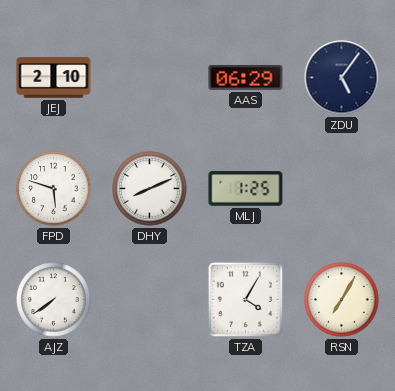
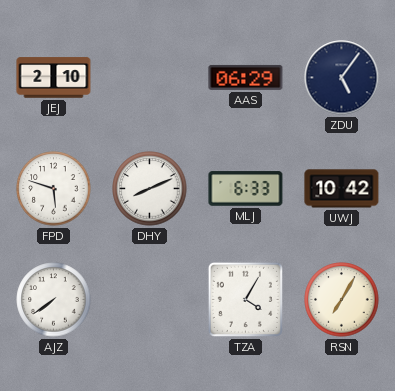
MLJ: 1:25 -> 6:33
UWJ: none -> 10:42
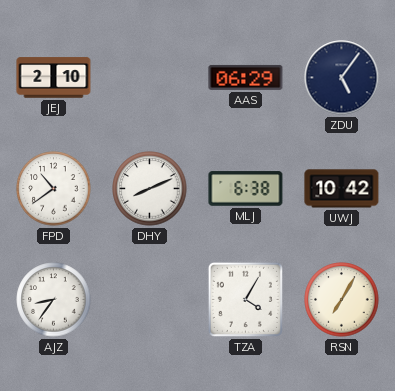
FPD: 5:48 -> 10:39
MLJ: 6:33 -> 6:38
AJZ: 7:39 -> 8:36
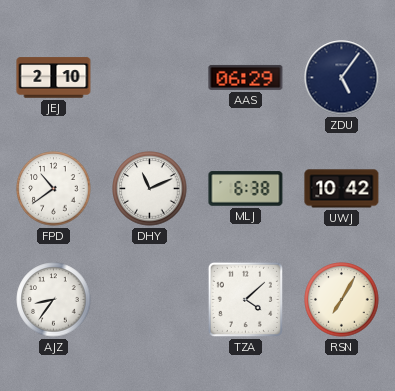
DHY: 8:11 -> 11:11
TZA: 4:05 -> 4:08
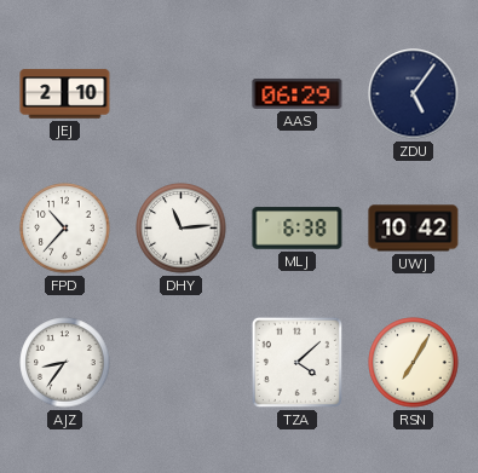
FPD: 10:39 -> 10:37
DHY: 11:11 -> 11:14
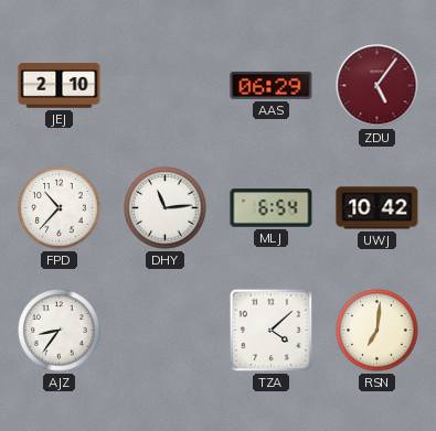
ZDU dial: navy -> burgundy
MLJ: 6:38 -> 6:54
RSN: 7:05 -> 7:01
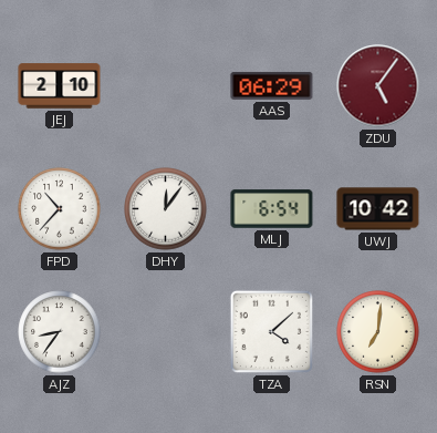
DHY: 11:14 -> 12:06
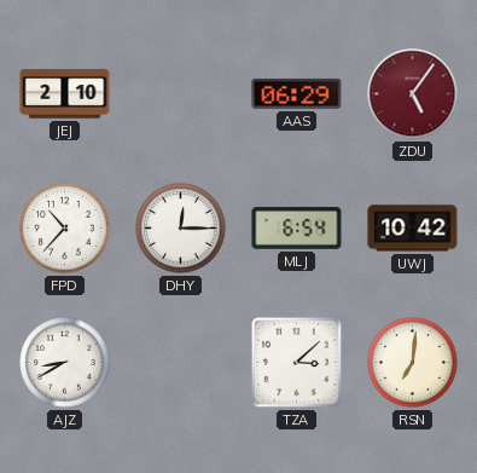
DHY: 12:06 -> 12:15
AJZ: 8:36 -> 8:40
TZA: 4:08 -> 3:08
